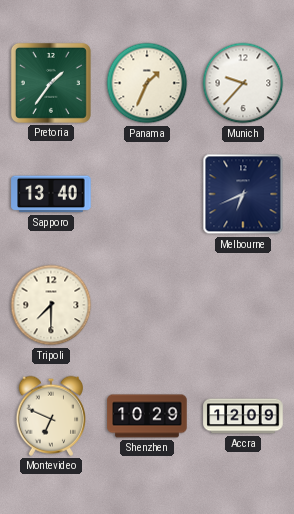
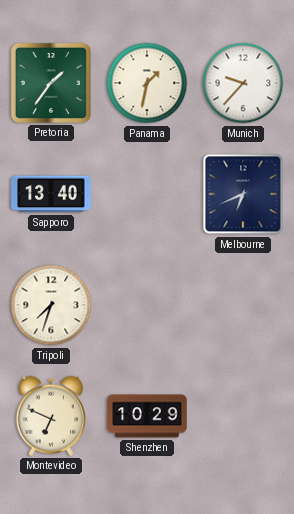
Panama: 1:34 -> 1:32
Tripoli: 7:30 -> 7:33
Accra: 12:09 -> none
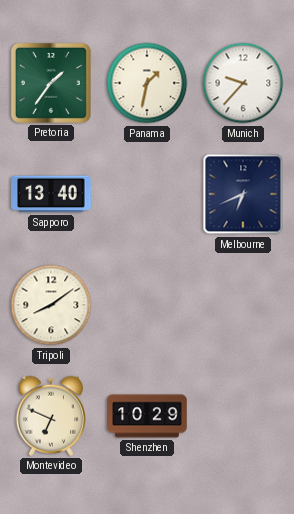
Tripoli: 7:33 -> 8:09
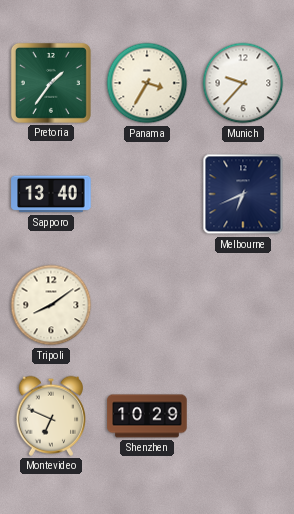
Panama: 1:32 -> 3:35
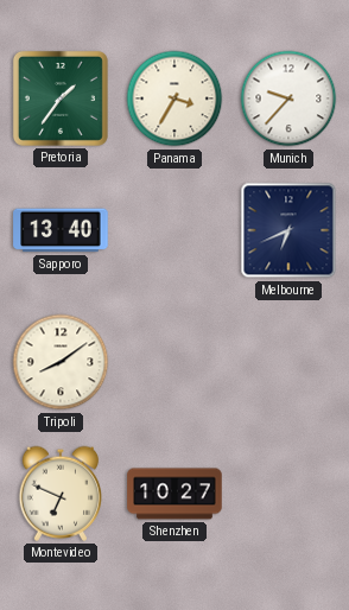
Shenzhen: 10:29 -> 10:27
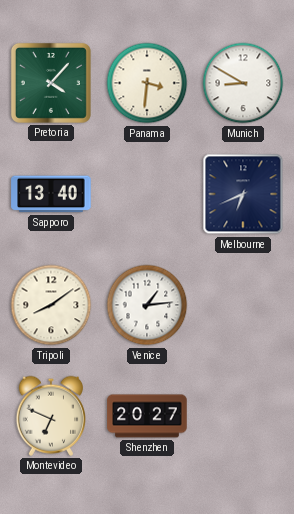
Pretoria: 1:36 -> 4:07
Panama: 3:35 -> 3:31
Munich: 9:37 -> 8:50
Venice: none -> 1:14
Shenzhen: 10:27 -> 20:27
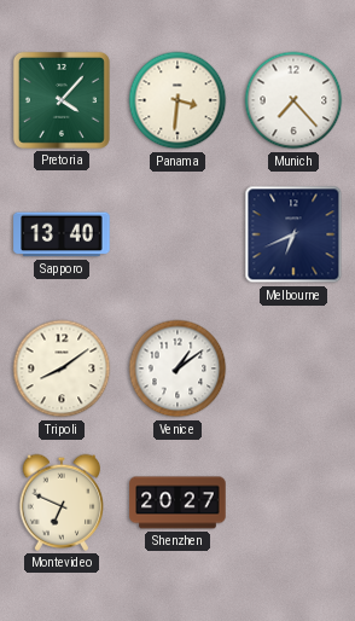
Munich: 8:50 -> 7:23
Venice: 1:14 -> 1:09
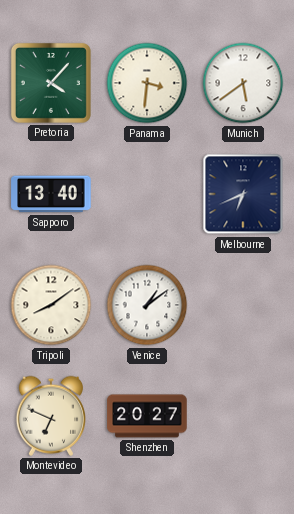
Munich: 7:23 -> 5:39
